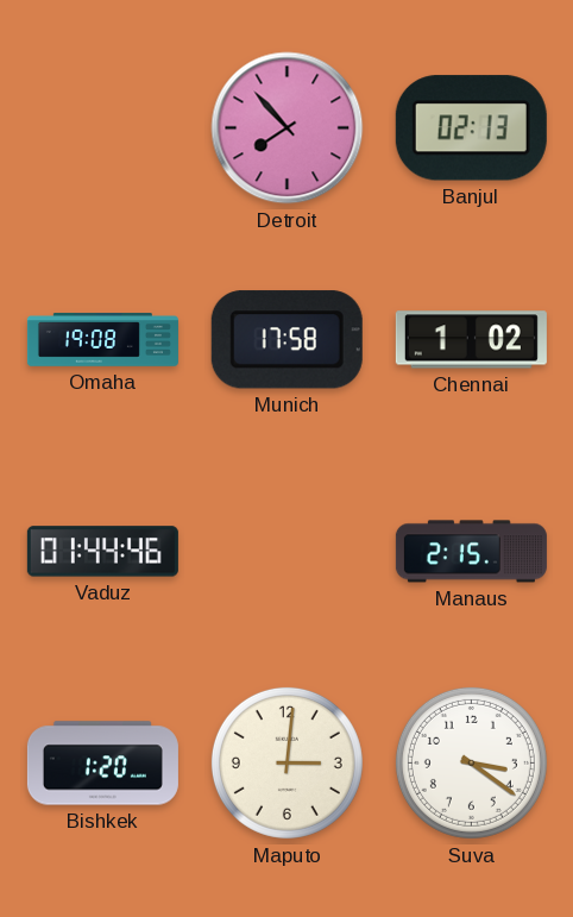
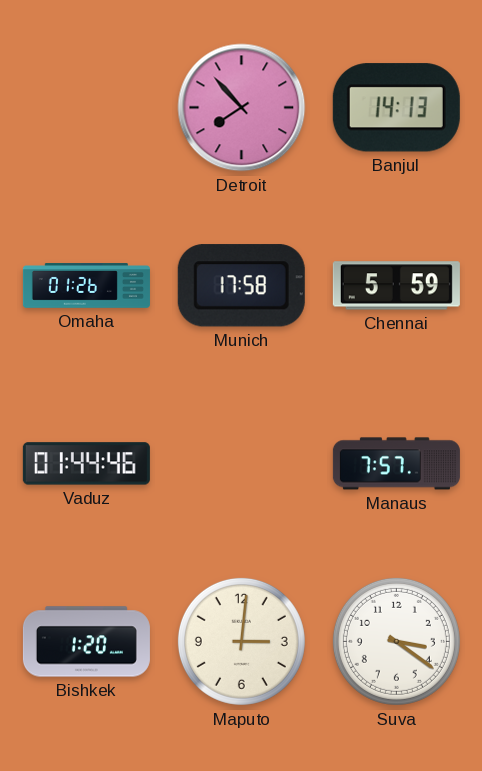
Banjul: 02:13 -> 14:13
Omaha: 19:08 -> 01:26
Chennai: 1:02 -> 5:59
Manaus: 2:15 -> 7:57
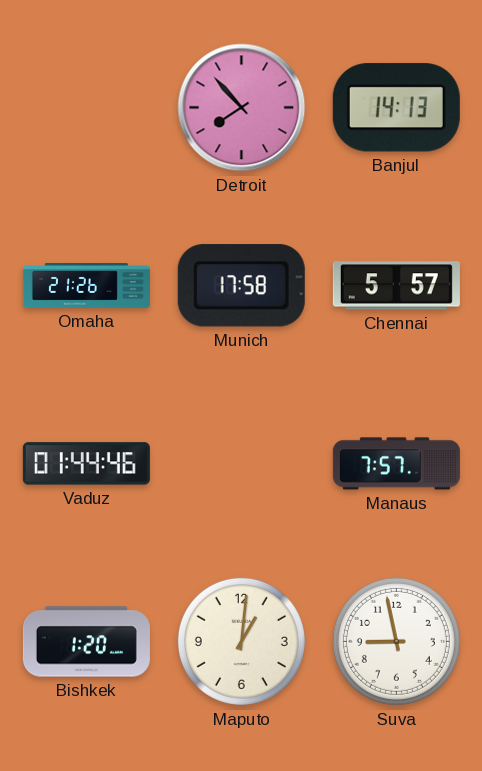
Omaha: 01:26 -> 21:26
Chennai: 5:59 -> 5:57
Maputo: 3:01 -> 1:01
Suva: 3:21 -> 8:58
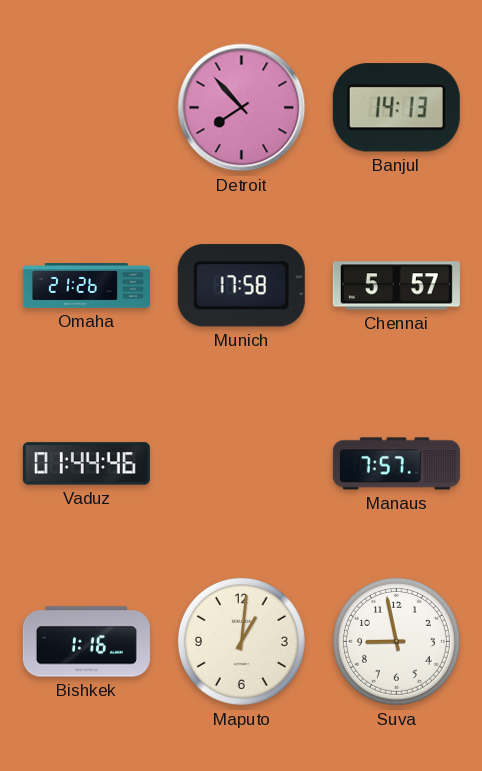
Bishkek: 1:20 -> 1:16
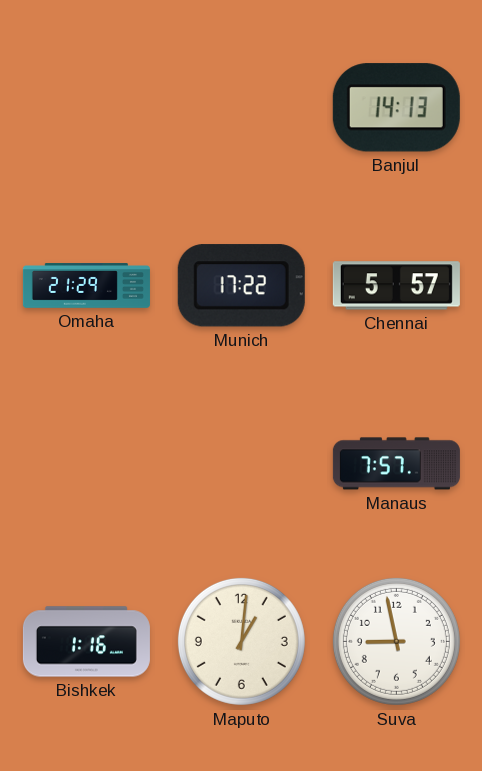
Detroit: 7:53 -> none
Omaha: 21:26 -> 21:29
Munich: 17:58 -> 17:22
Vaduz: 01:44 -> none
